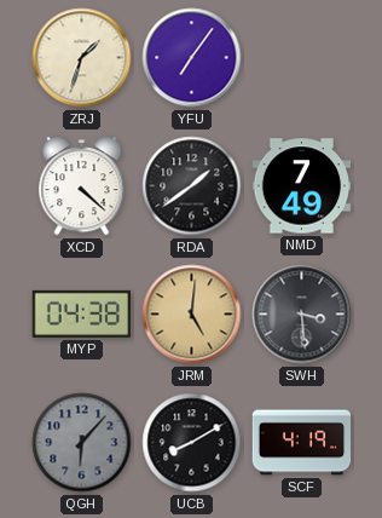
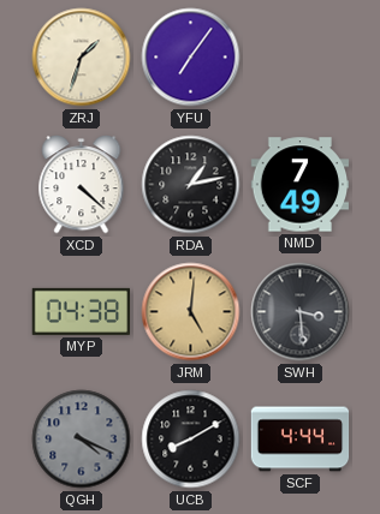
RDA: 1:39 -> 1:13
QGH: 6:07 -> 4:19
SCF: 4:19 -> 4:44
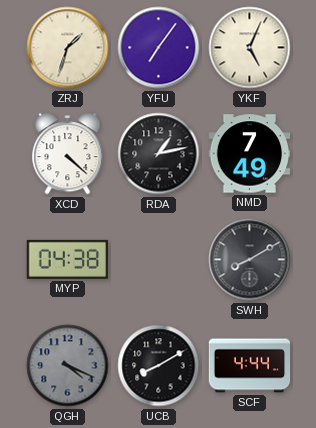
YKF: none -> 5:04
JRM: 5:01 -> none
SWH: 3:29 -> 8:10
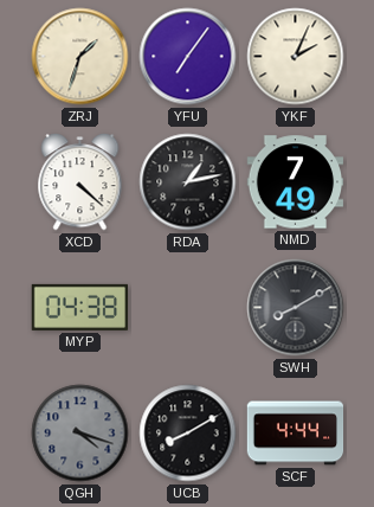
YKF: 5:04 -> 2:04
QGH: 4:19 -> 4:18
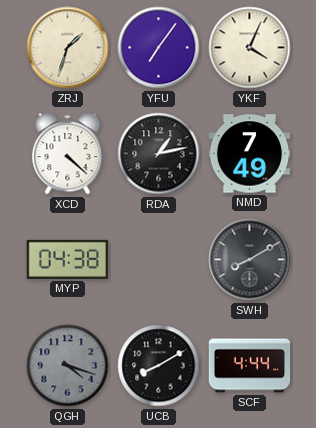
YKF: 2:04 -> 4:04
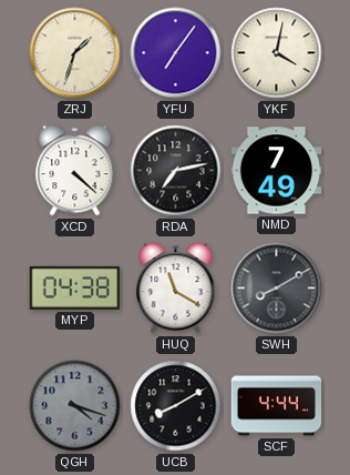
YKF: 4:04 -> 4:02
RDA: 1:13 -> 7:13
HUQ: none -> 11:20
